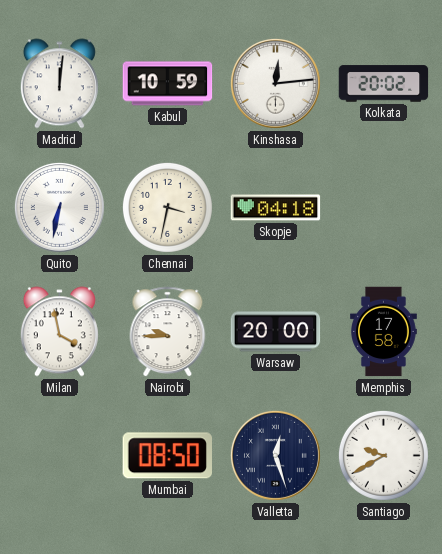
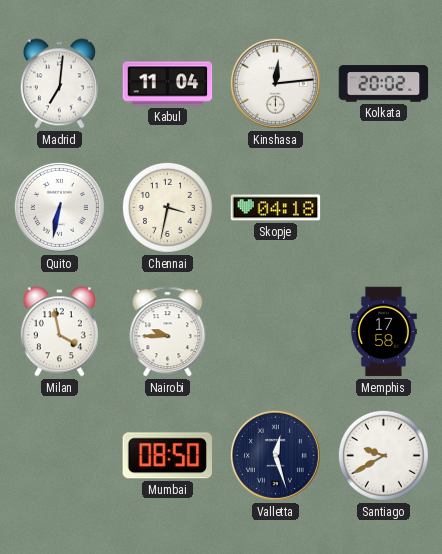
Madrid: 12:01 -> 7:01
Kabul: 10:59 -> 11:04
Warsaw: 20:00 -> none
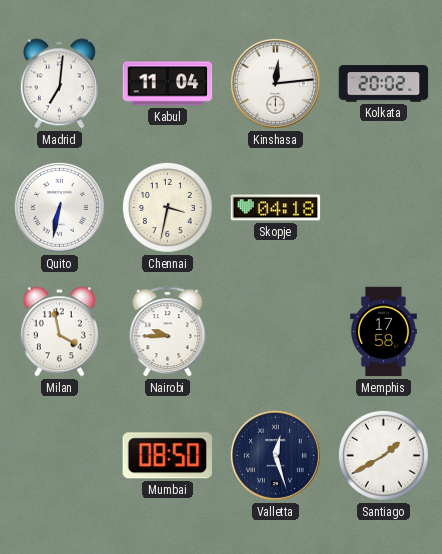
Santiago: 9:40 -> 1:40
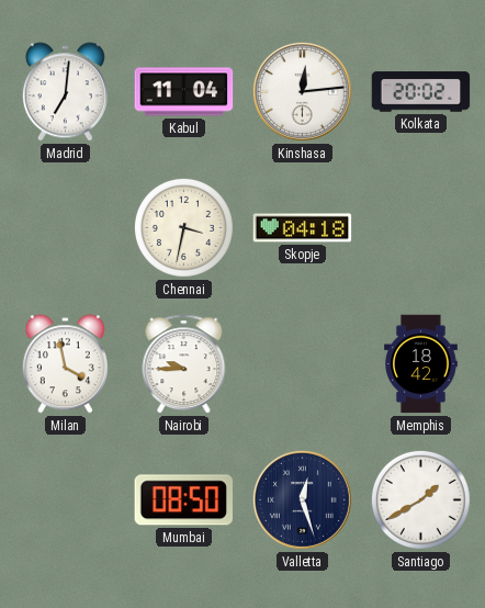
Quito: 6:32 -> none
Memphis: 17:58 -> 18:42
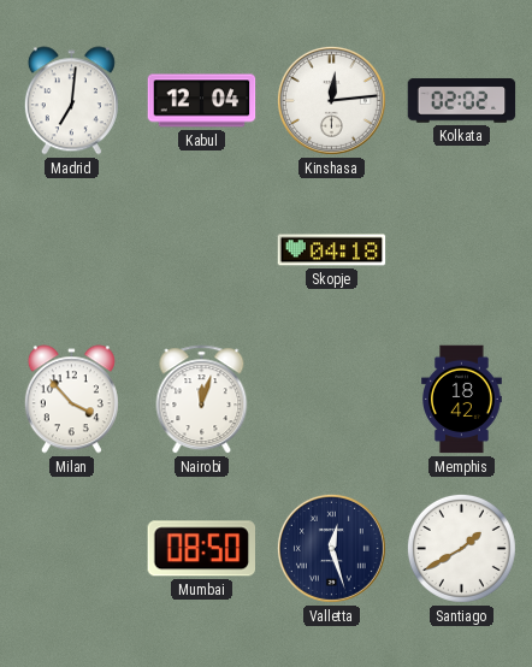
Kabul: 11:04 -> 12:04
Kolkata: 20:02 -> 02:02
Chennai: 3:32 -> none
Milan: 3:58 -> 3:53
Nairobi: 9:45 -> 12:03
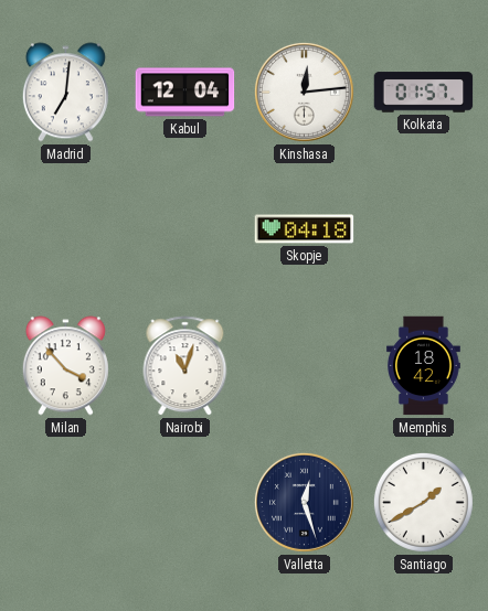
Kolkata: 02:02 -> 01:57
Nairobi: 12:03 -> 11:03
Mumbai: 08:50 -> none
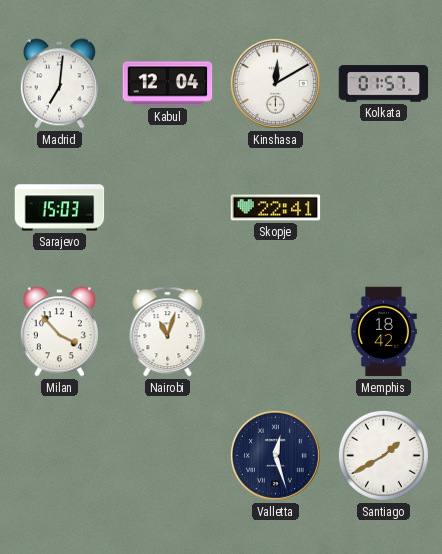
Kinshasa: 12:14 -> 12:10
Sarajevo: none -> 15:03
Skopje: 04:18 -> 22:41
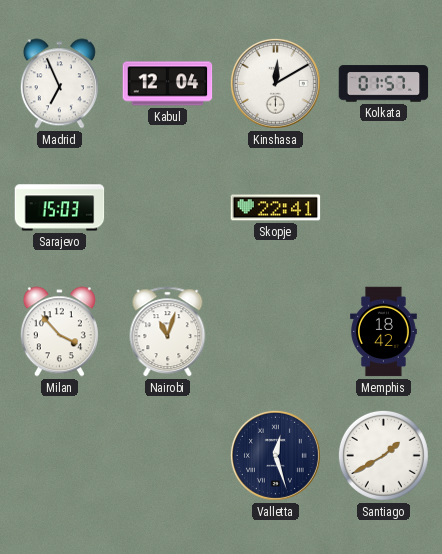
Madrid: 7:01 -> 6:56
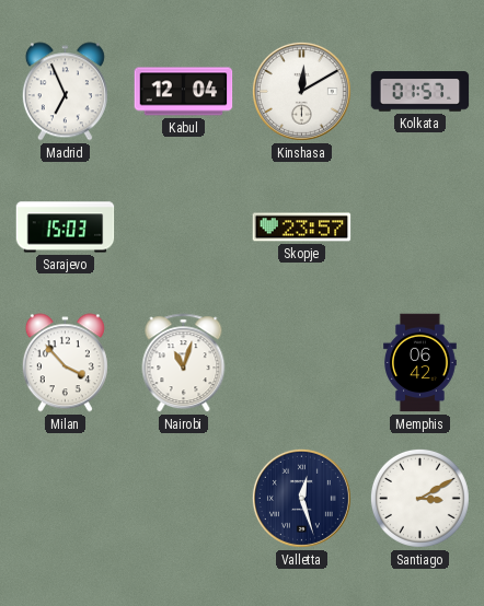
Skopje: 22:41 -> 23:57
Memphis: 18:42 -> 06:42
Santiago: 1:40 -> 3:10
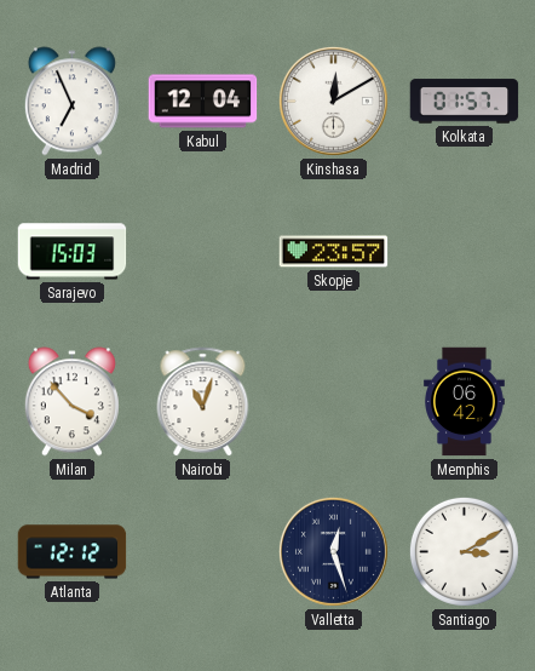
Atlanta: none -> 12:12
